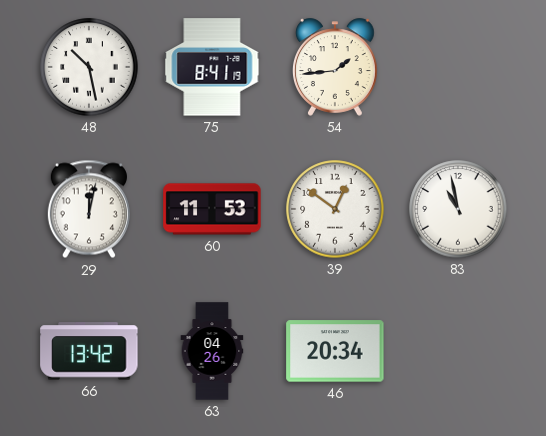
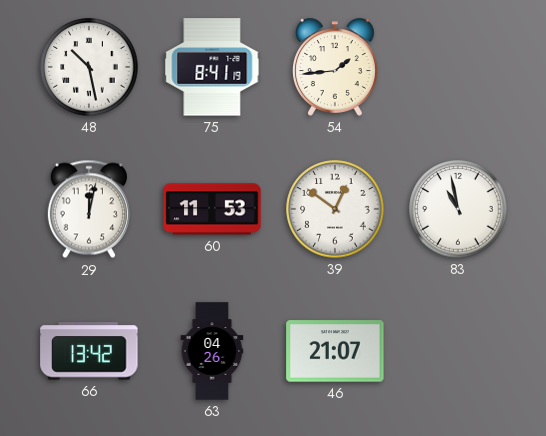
46: 20:34 -> 21:07
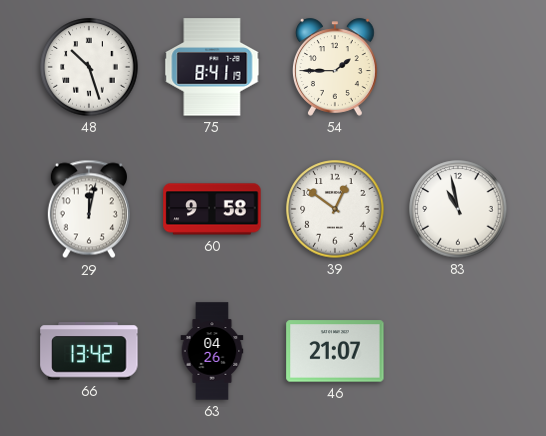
48: 10:28 -> 10:27
54: 1:44 -> 1:45
60: 11:53 -> 9:58
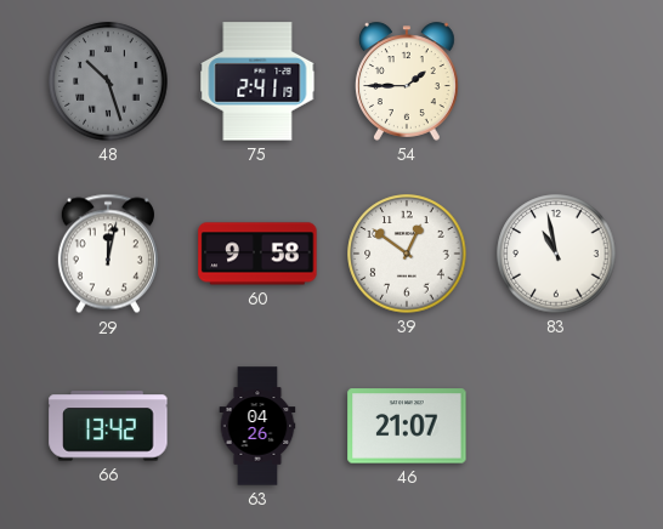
48 dial: white -> grey
75: 8:41 -> 2:41
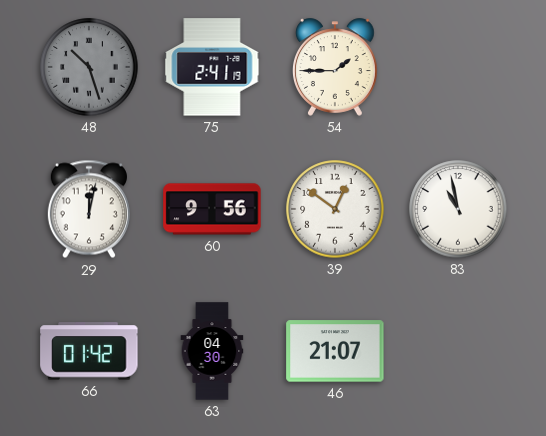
60: 9:58 -> 9:56
66: 13:42 -> 01:42
63: 04:26 -> 04:30
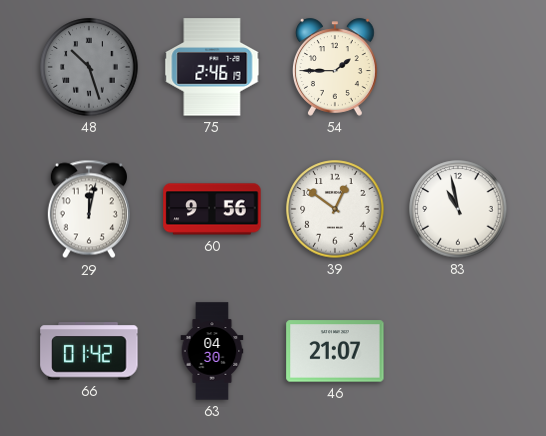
75: 2:41 -> 2:46
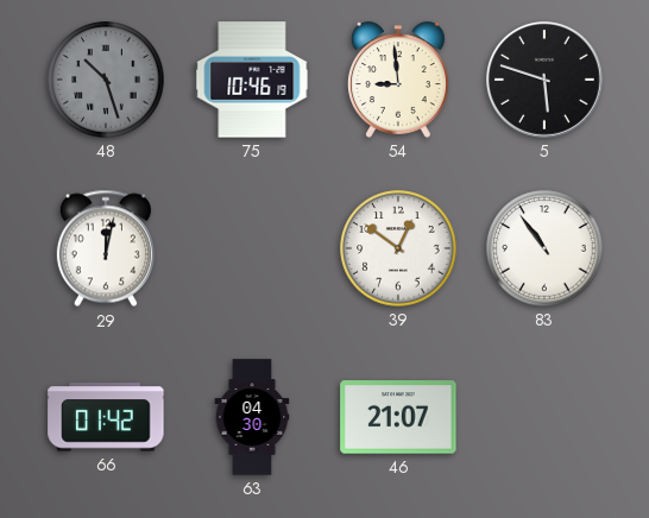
75: 2:46 -> 10:46
54: 1:45 -> 8:59
5: none -> 5:48
60: 9:56 -> none
83: 10:58 -> 10:54
